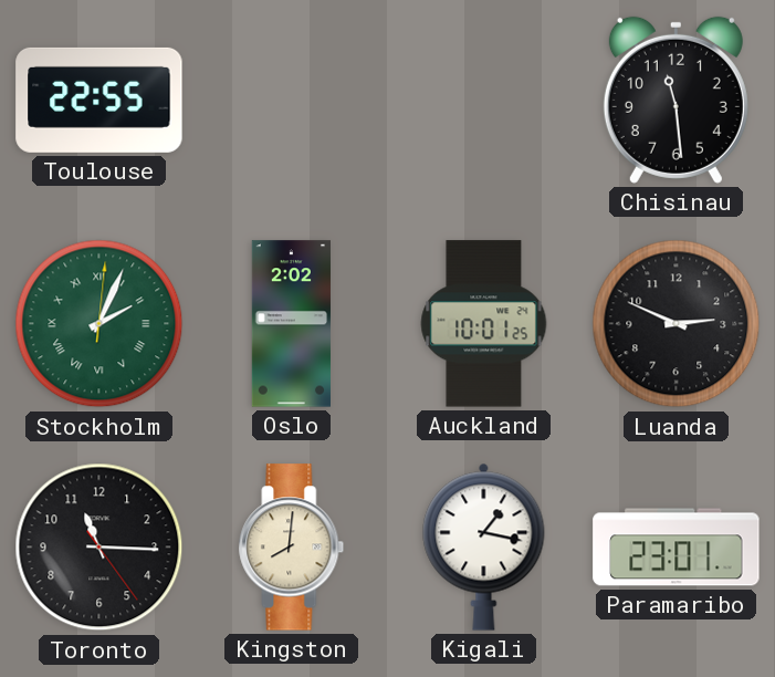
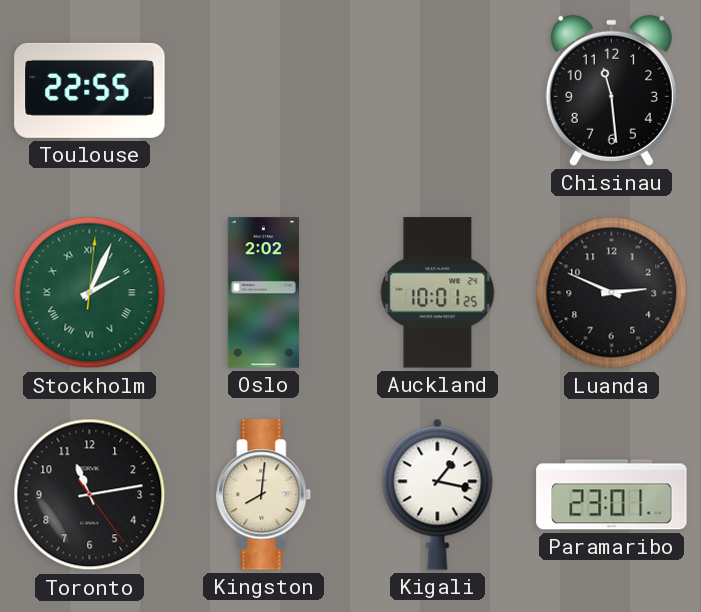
Toronto: 11:15 -> 11:13
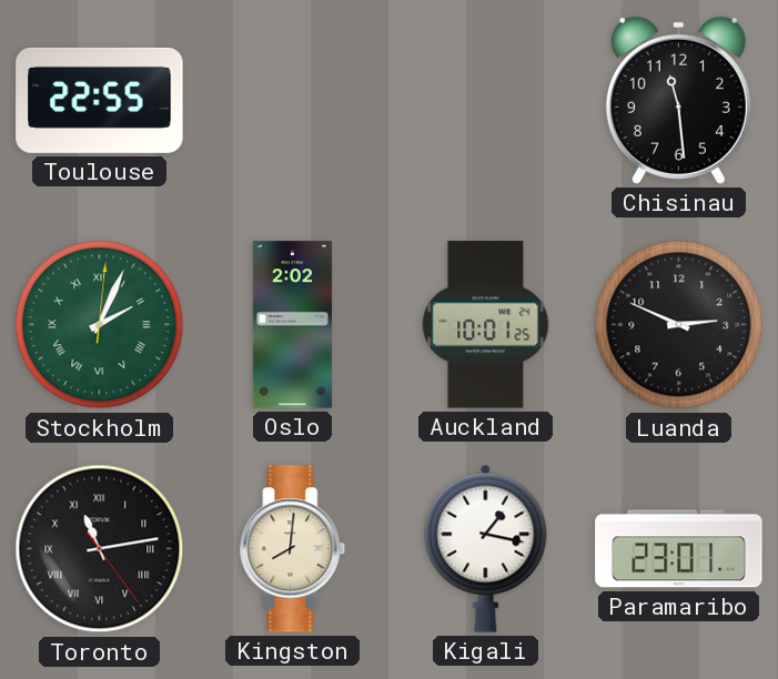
Toronto numerals: Arabic -> Roman
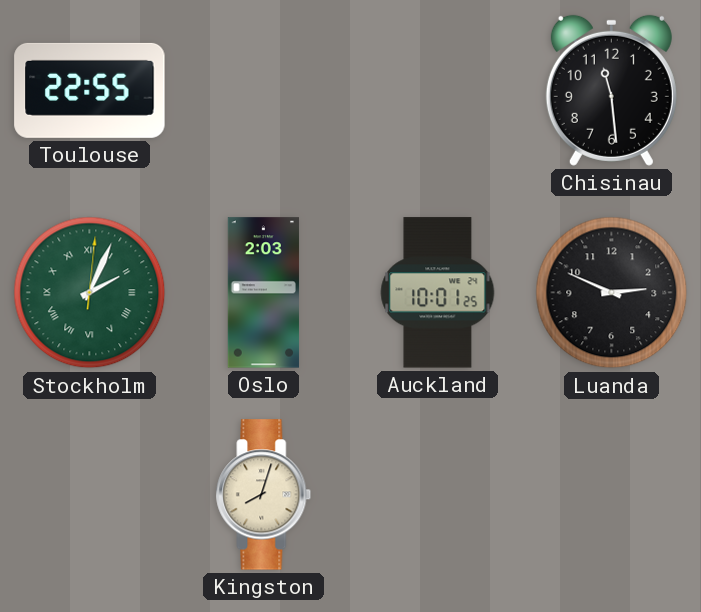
Oslo: 2:02 -> 2:03
Toronto: 11:13 -> none
Kingston: 8:01 -> 8:03
Kigali: 1:17 -> none
Paramaribo: 23:01 -> none
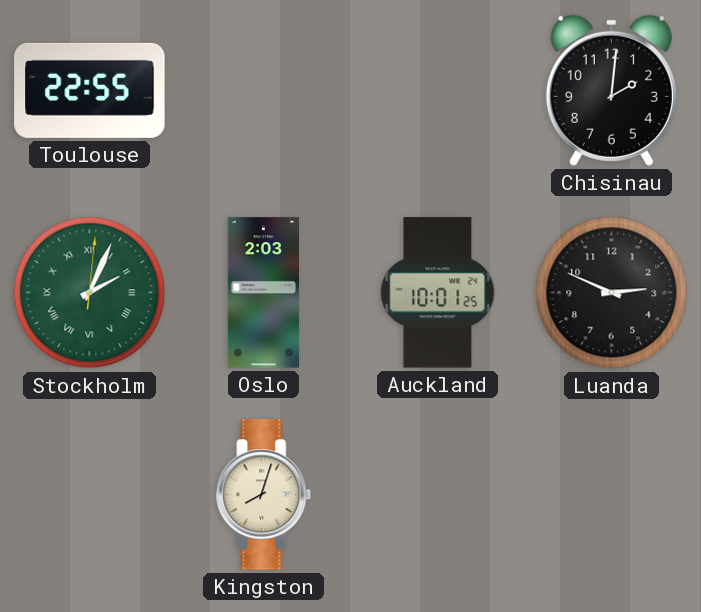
Chisinau: 11:29 -> 2:01
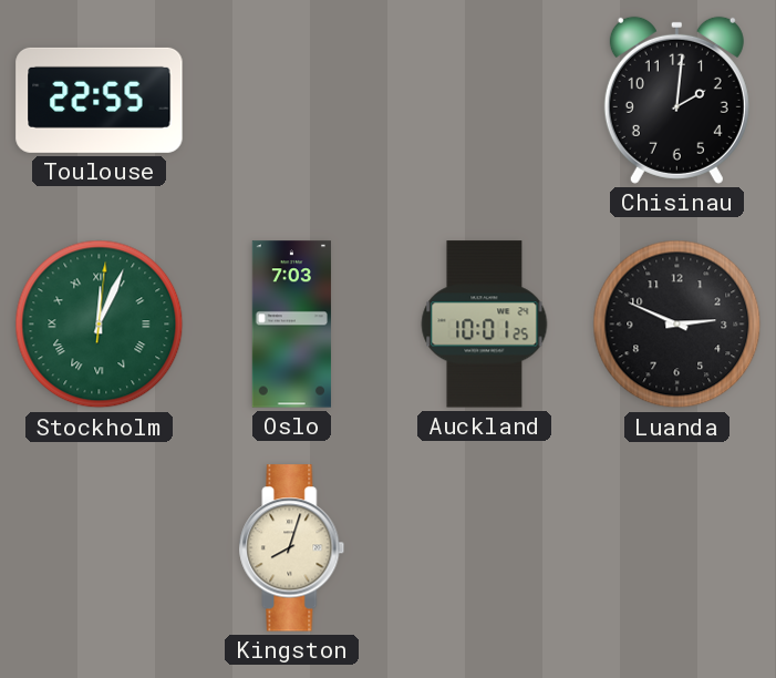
Stockholm: 2:04 -> 12:04
Oslo: 2:03 -> 7:03
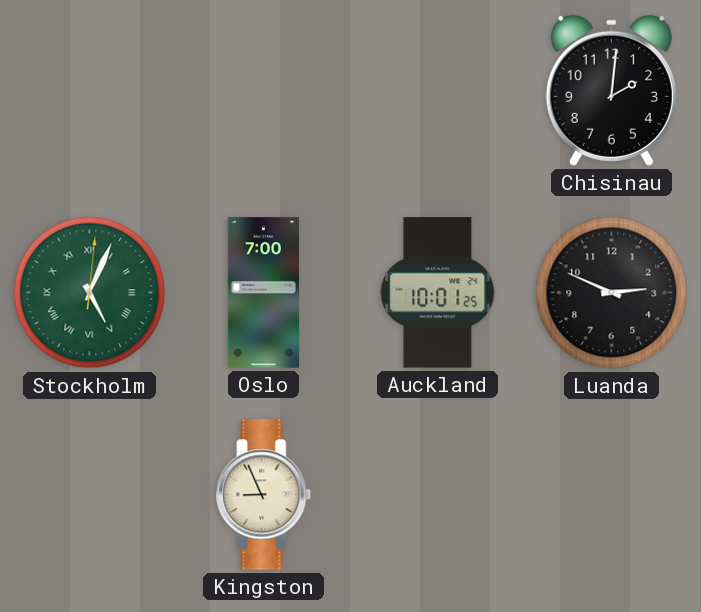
Toulouse: 22:55 -> none
Stockholm: 12:04 -> 5:04
Oslo: 7:03 -> 7:00
Kingston: 8:03 -> 8:56
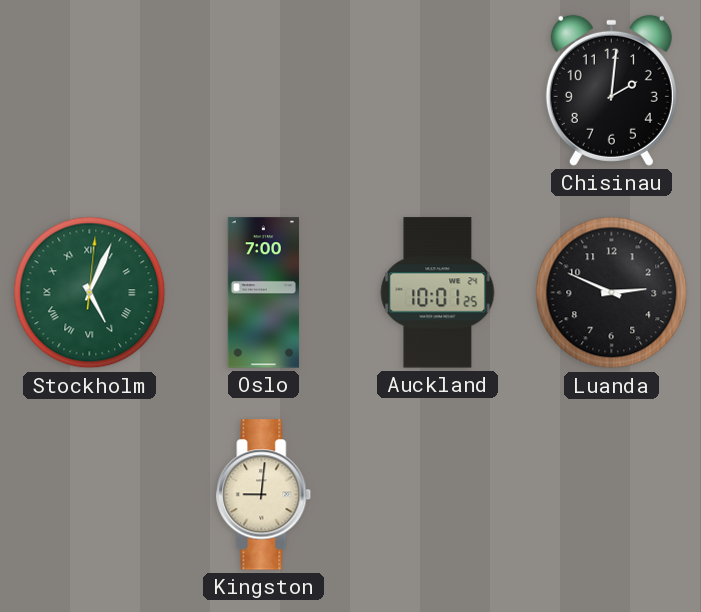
Kingston: 8:56 -> 9:01
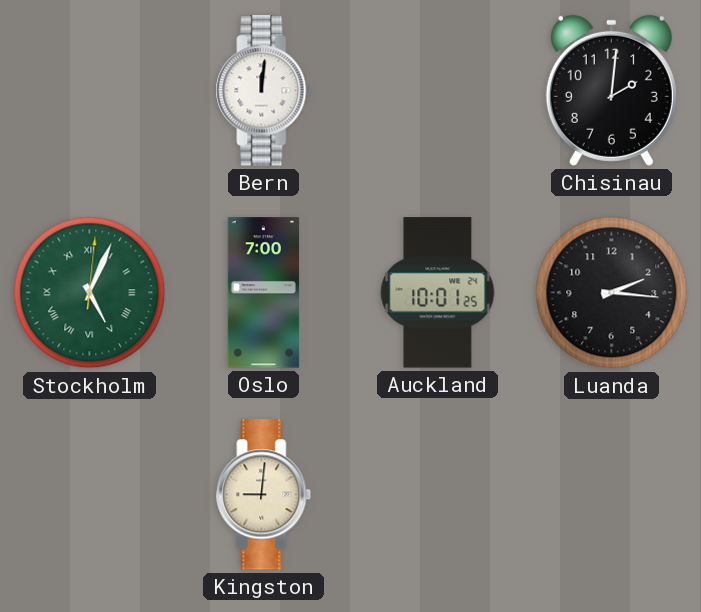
Bern: none -> 12:01
Luanda: 2:49 -> 2:16
